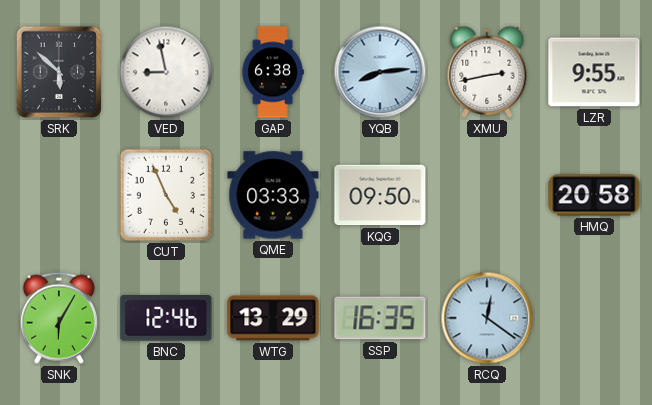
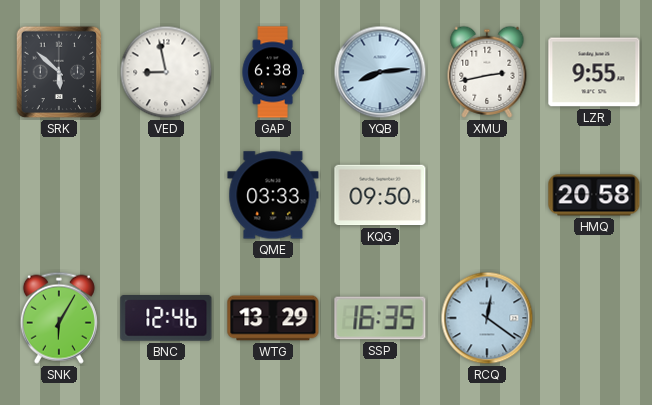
CUT: 4:56 -> none
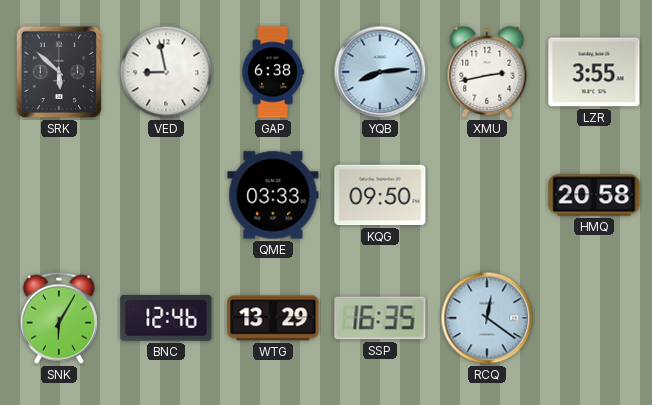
LZR: 9:55 -> 3:55
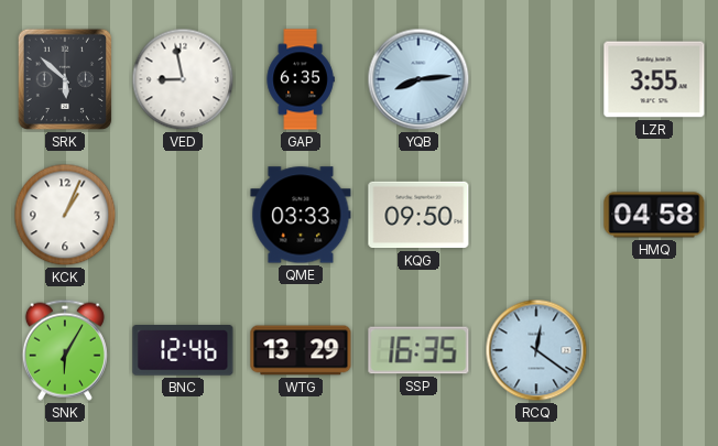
GAP: 6:38 -> 6:35
XMU: 2:43 -> none
KCK: none -> 1:04
HMQ: 20:58 -> 04:58
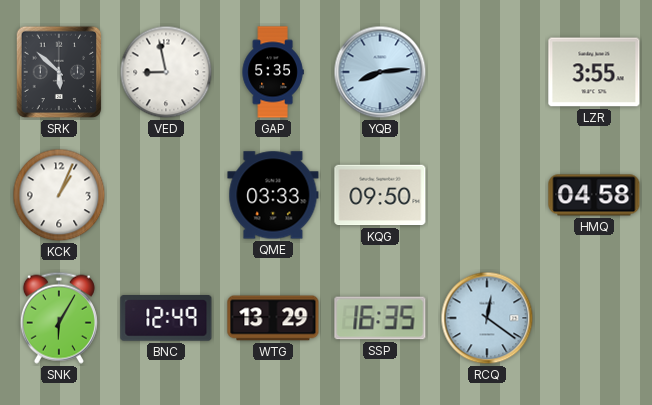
GAP: 6:35 -> 5:35
BNC: 12:46 -> 12:49
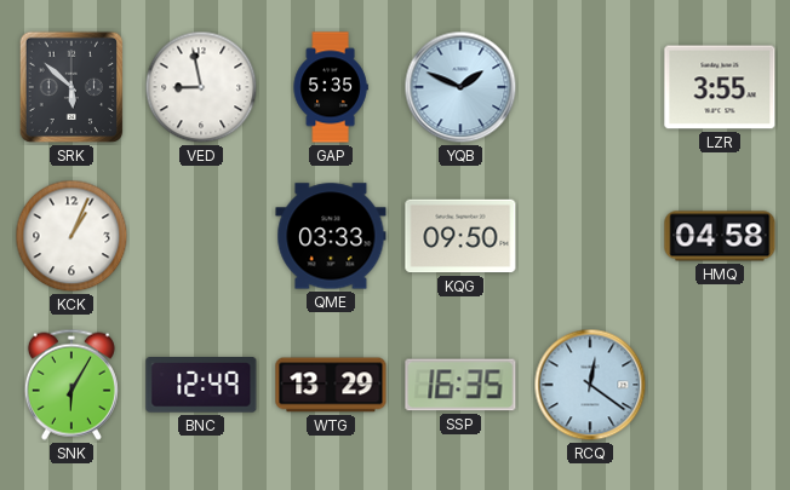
YQB: 8:14 -> 1:49
